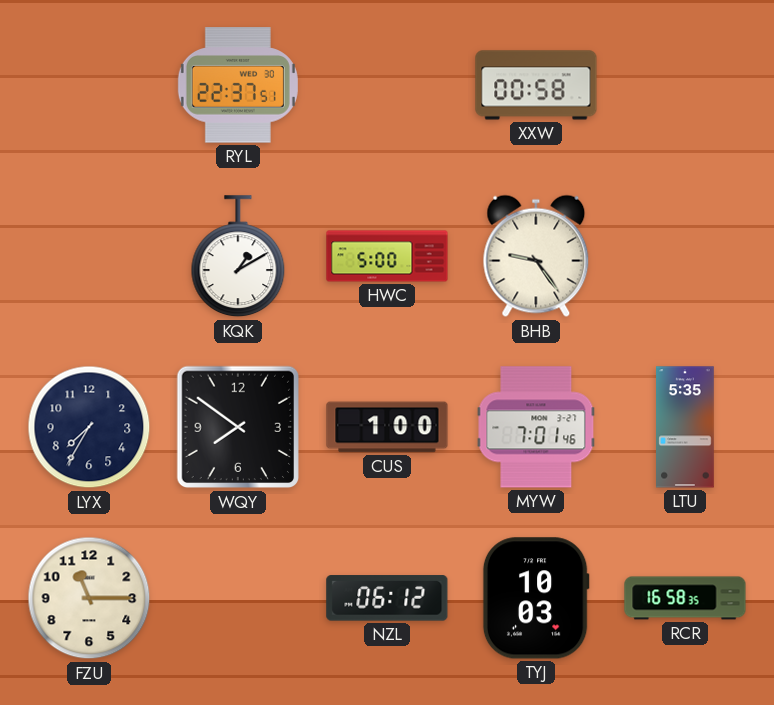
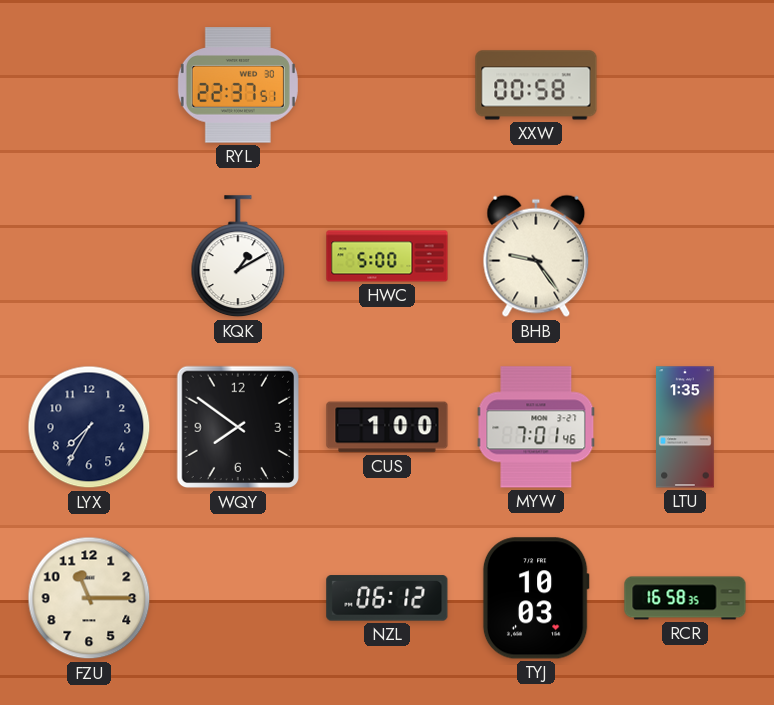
LTU: 5:35 -> 1:35
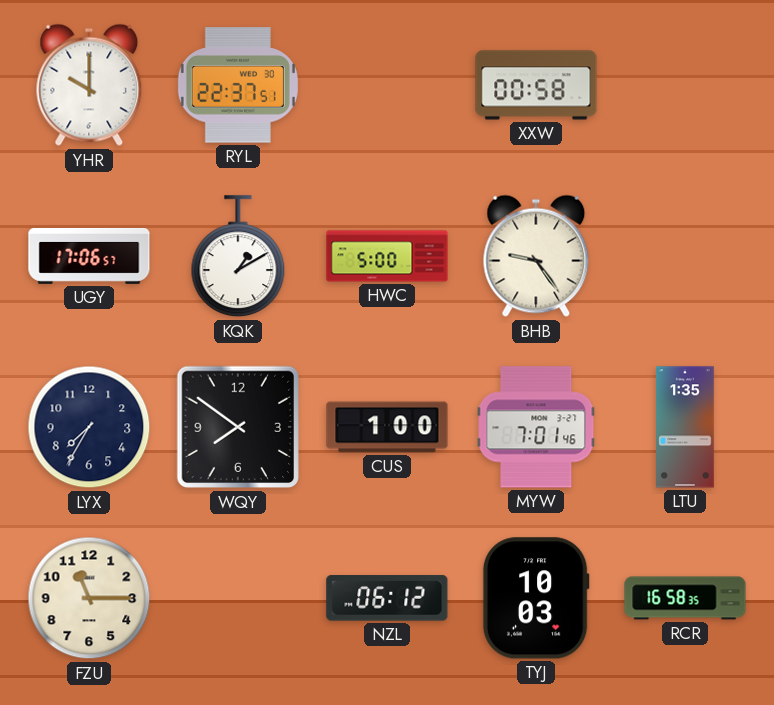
YHR: none -> 10:00
UGY: none -> 17:06
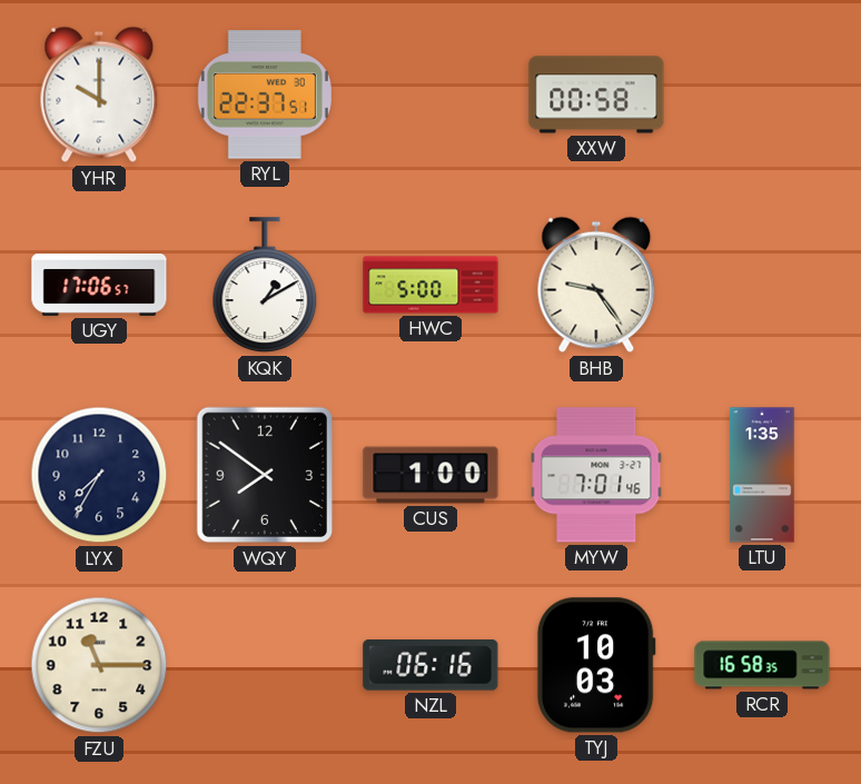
NZL: 06:12 -> 06:16
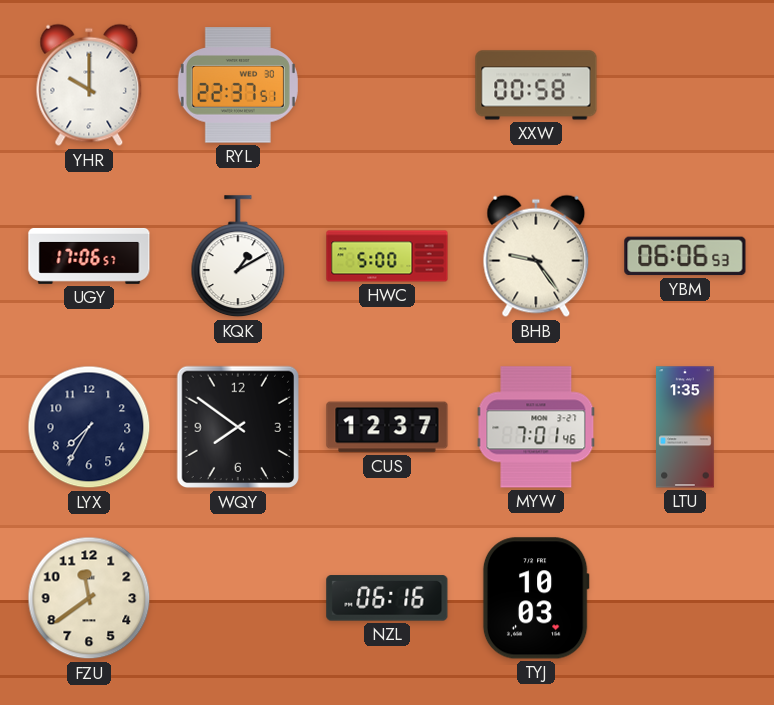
YBM: none -> 06:06
CUS: 1:00 -> 12:37
FZU: 11:15 -> 11:39
RCR: 16:58 -> none
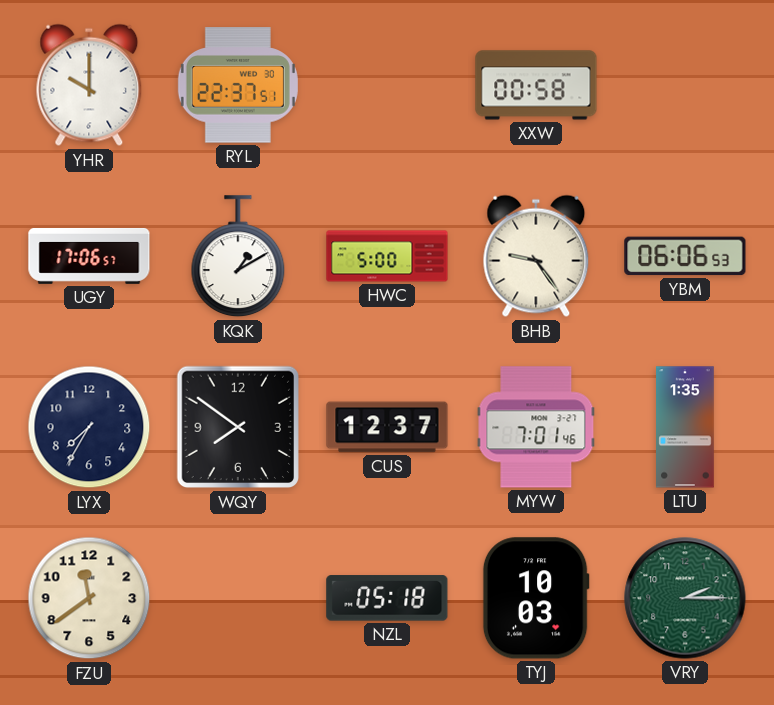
NZL: 06:16 -> 05:18
VRY: none -> 2:15
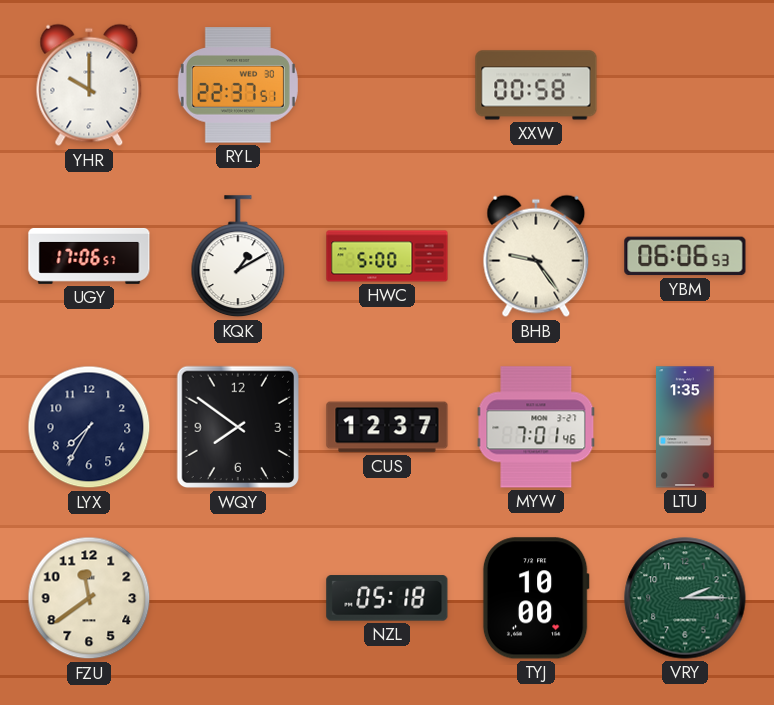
TYJ: 10:03 -> 10:00
